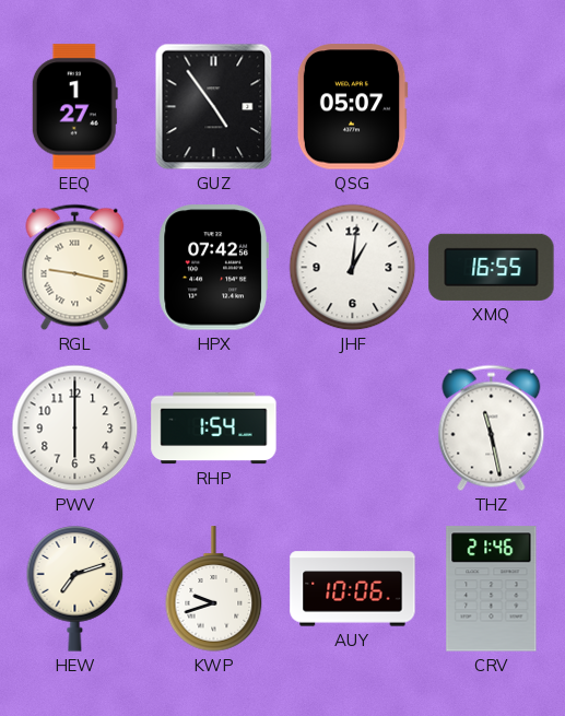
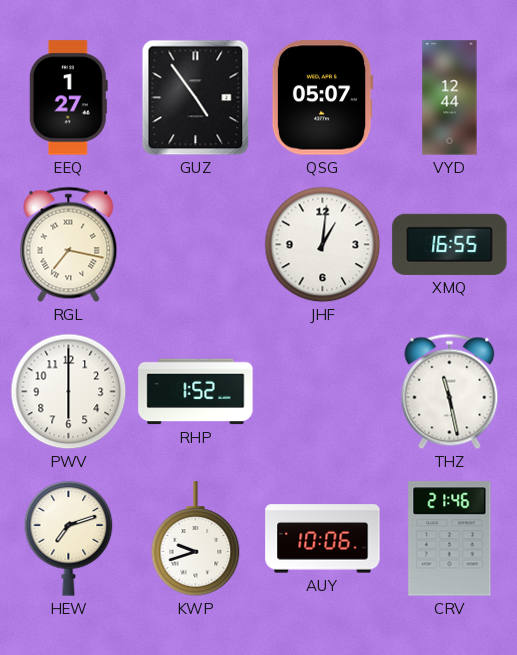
VYD: none -> 12:44
RGL: 9:17 -> 7:17
HPX: 07:42 -> none
RHP: 1:54 -> 1:52
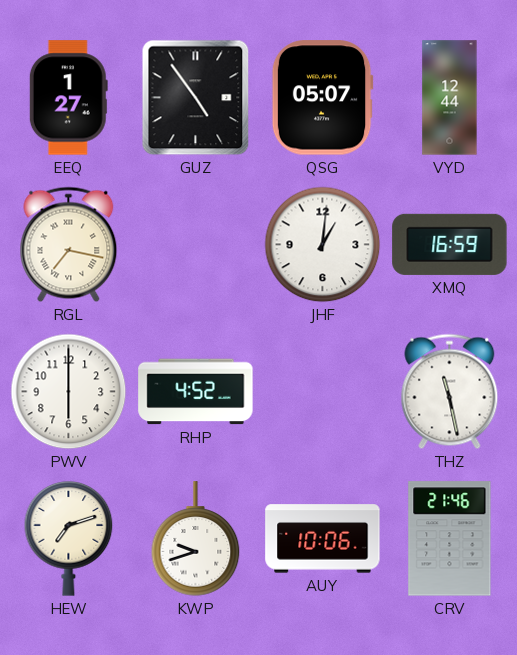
XMQ: 16:55 -> 16:59
RHP: 1:52 -> 4:52
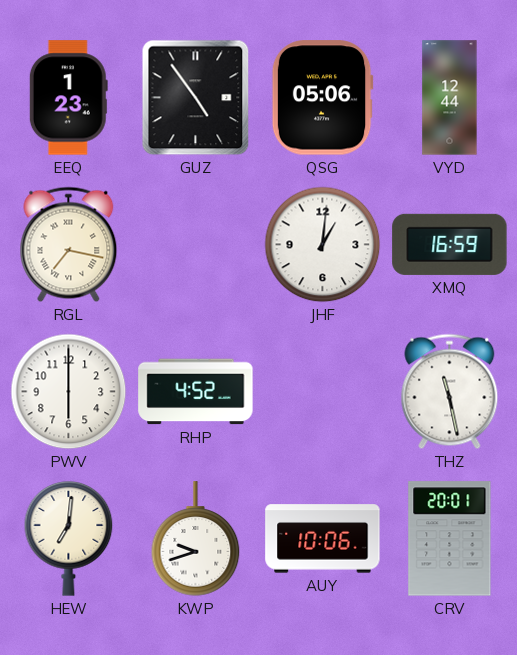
EEQ: 1:27 -> 1:23
QSG: 05:07 -> 05:06
HEW: 7:12 -> 7:01
CRV: 21:46 -> 20:01
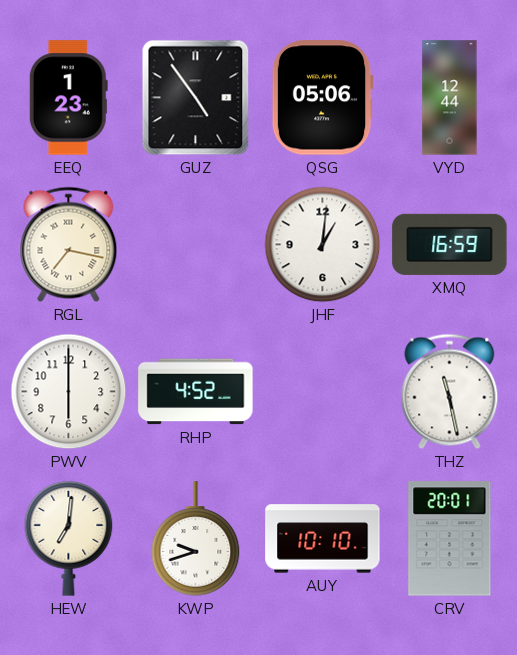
AUY: 10:06 -> 10:10
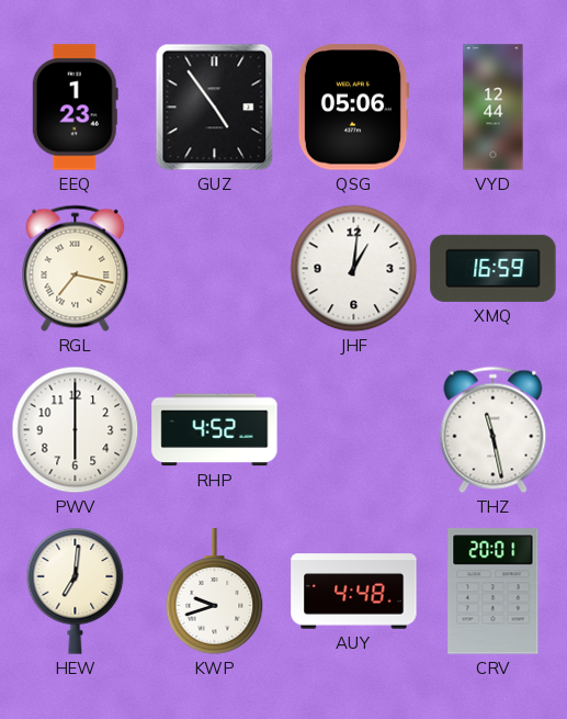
AUY: 10:10 -> 4:48
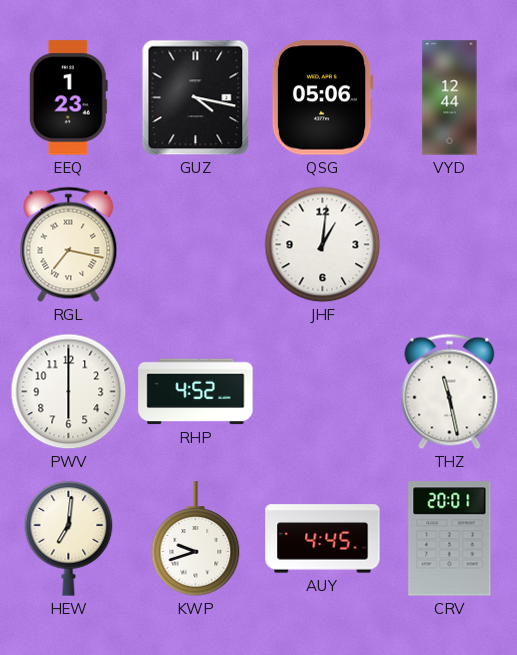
GUZ: 4:54 -> 4:17
XMQ: 16:59 -> none
AUY: 4:48 -> 4:45
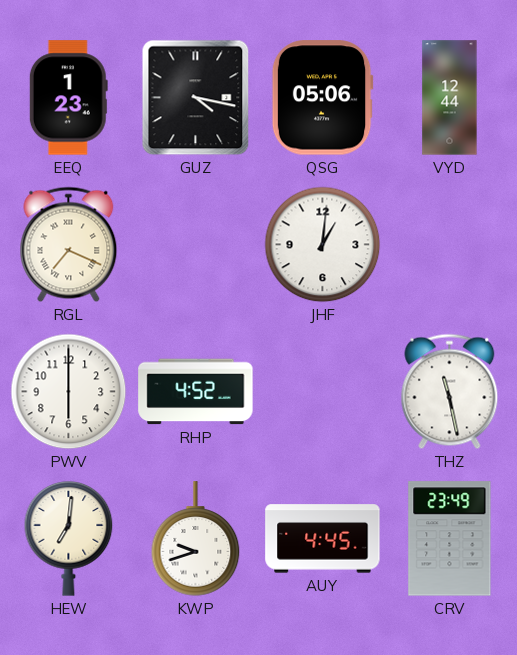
RGL: 7:17 -> 7:19
CRV: 20:01 -> 23:49
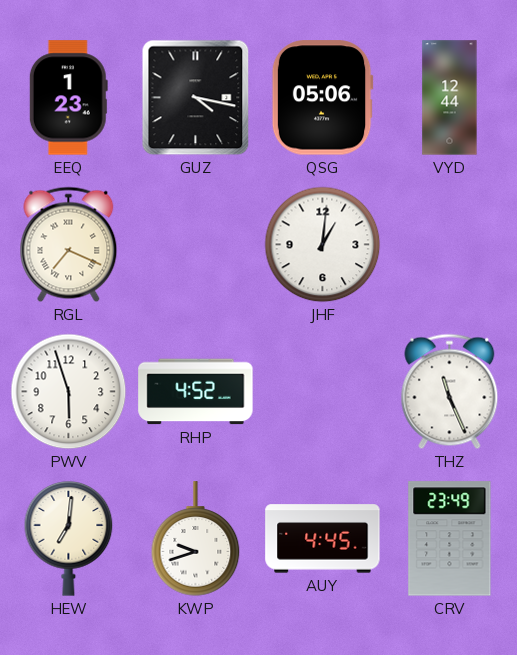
PWV: 6:00 -> 5:57
THZ: 11:28 -> 11:26
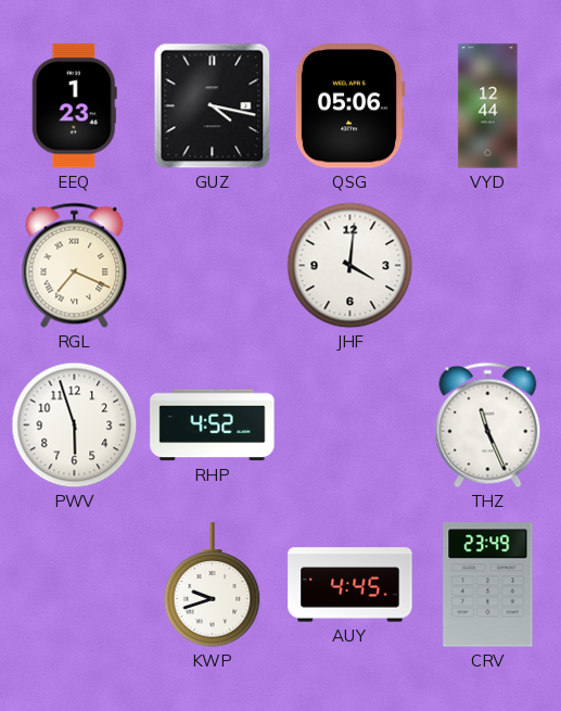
JHF: 1:01 -> 4:01
HEW: 7:01 -> none
